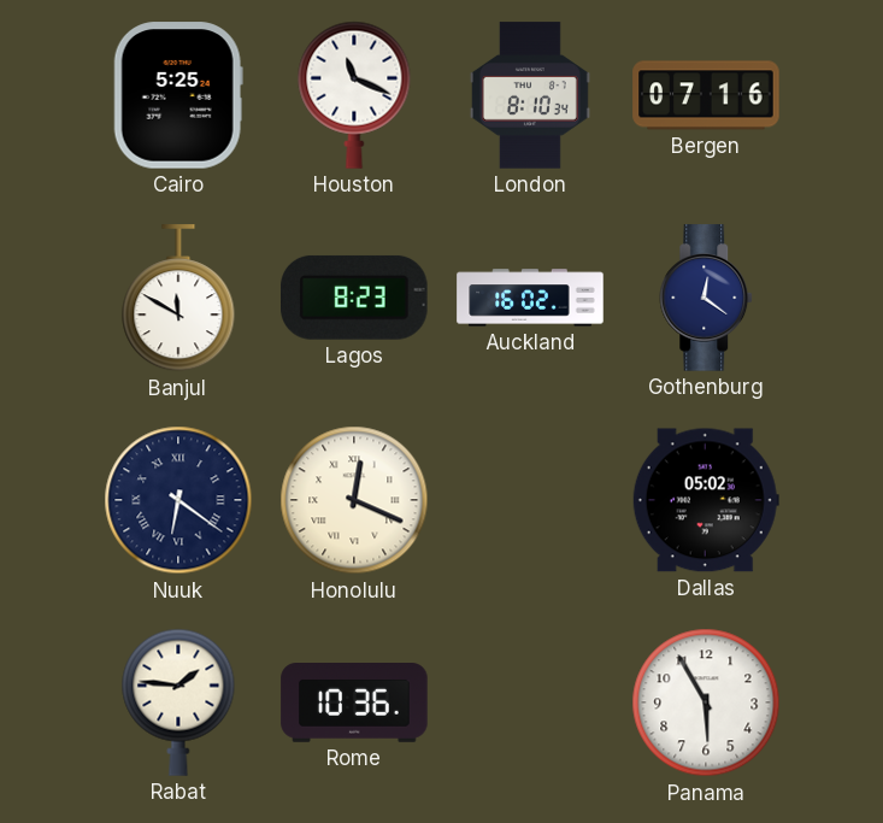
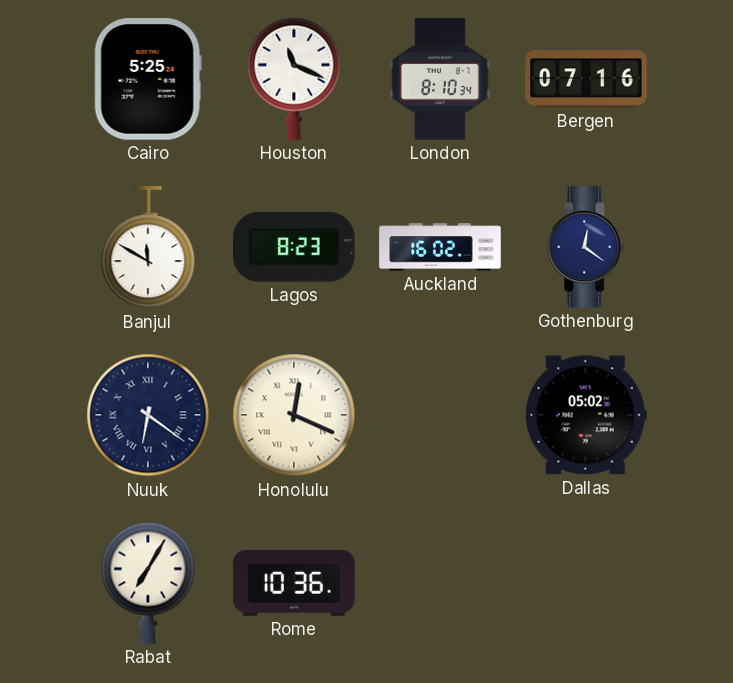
Rabat: 1:46 -> 7:05
Panama: 5:55 -> none
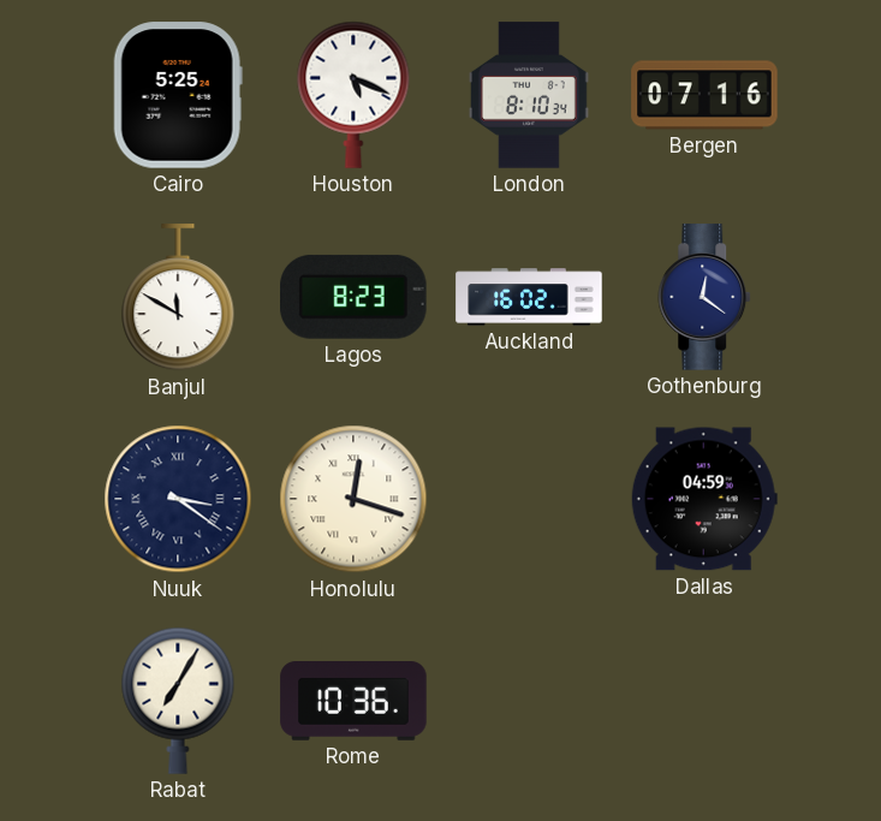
Houston: 11:19 -> 5:19
Nuuk: 6:21 -> 3:21
Honolulu: 12:19 -> 12:18
Dallas: 05:02 -> 04:59
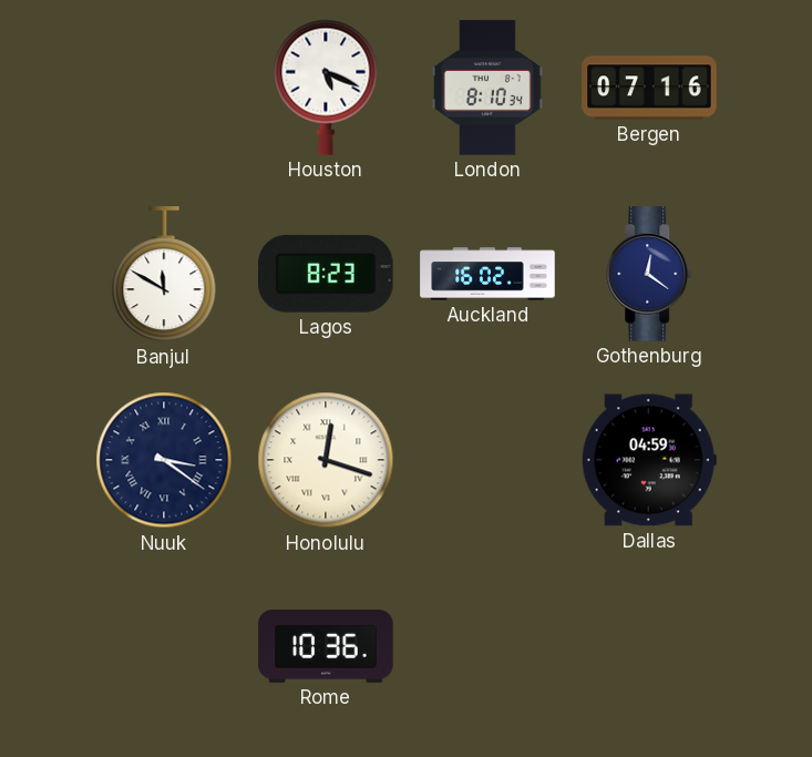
Cairo: 5:25 -> none
Rabat: 7:05 -> none
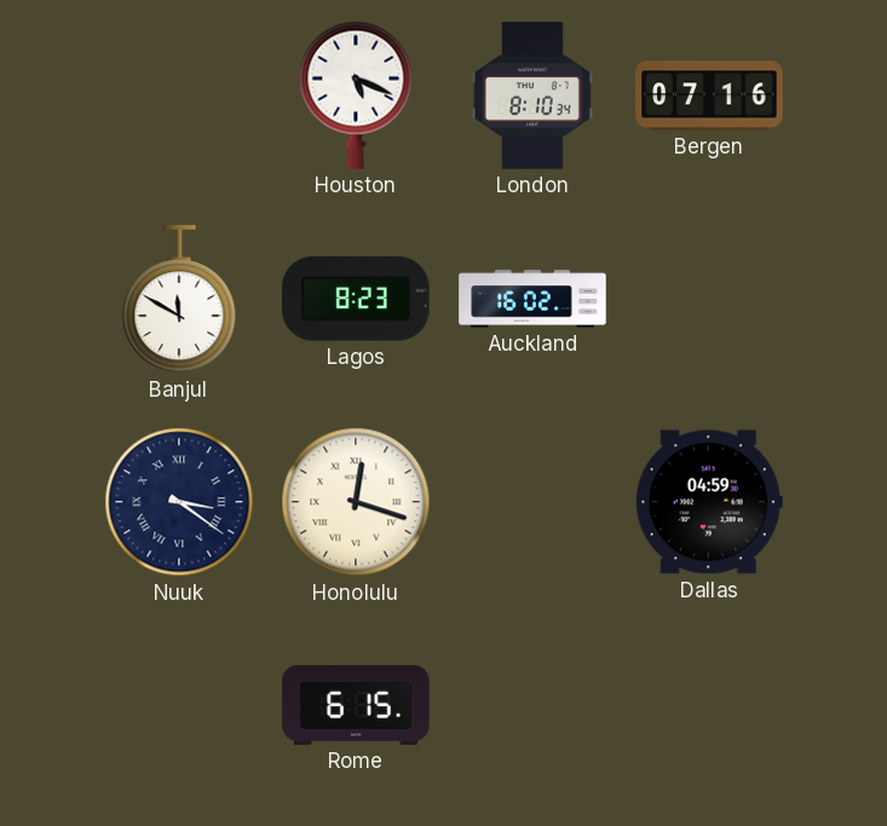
Gothenburg: 12:21 -> none
Rome: 10:36 -> 6:15
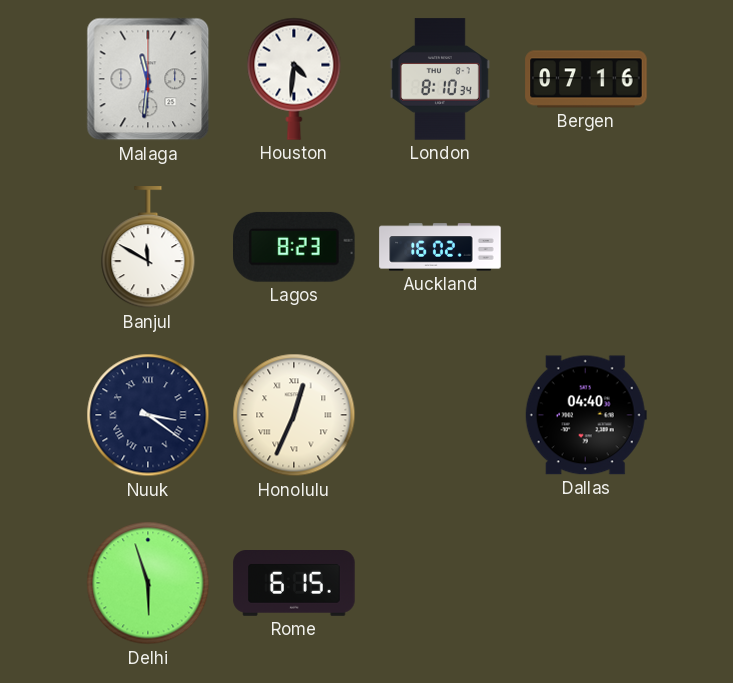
Malaga: none -> 11:31
Houston: 5:19 -> 4:31
Honolulu: 12:18 -> 12:34
Dallas: 04:59 -> 04:40
Delhi: none -> 5:57
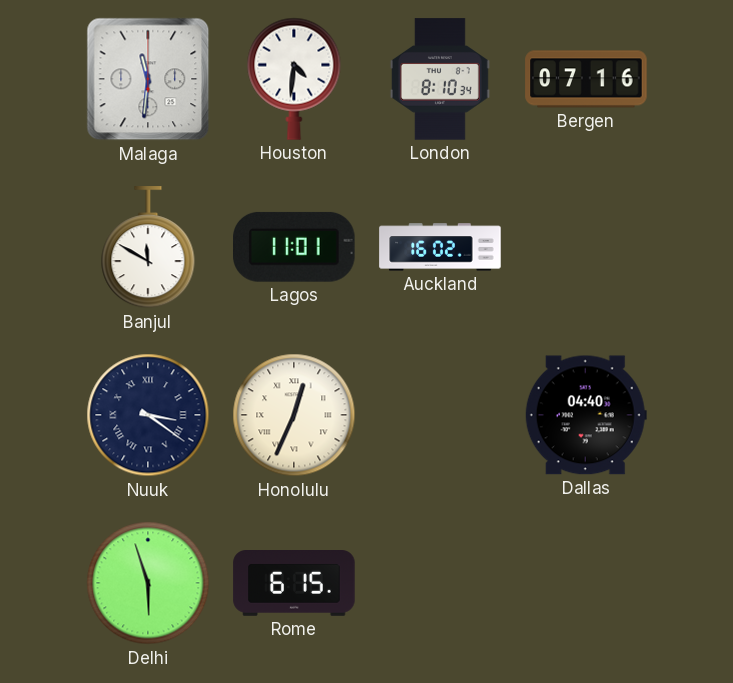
Lagos: 8:23 -> 11:01
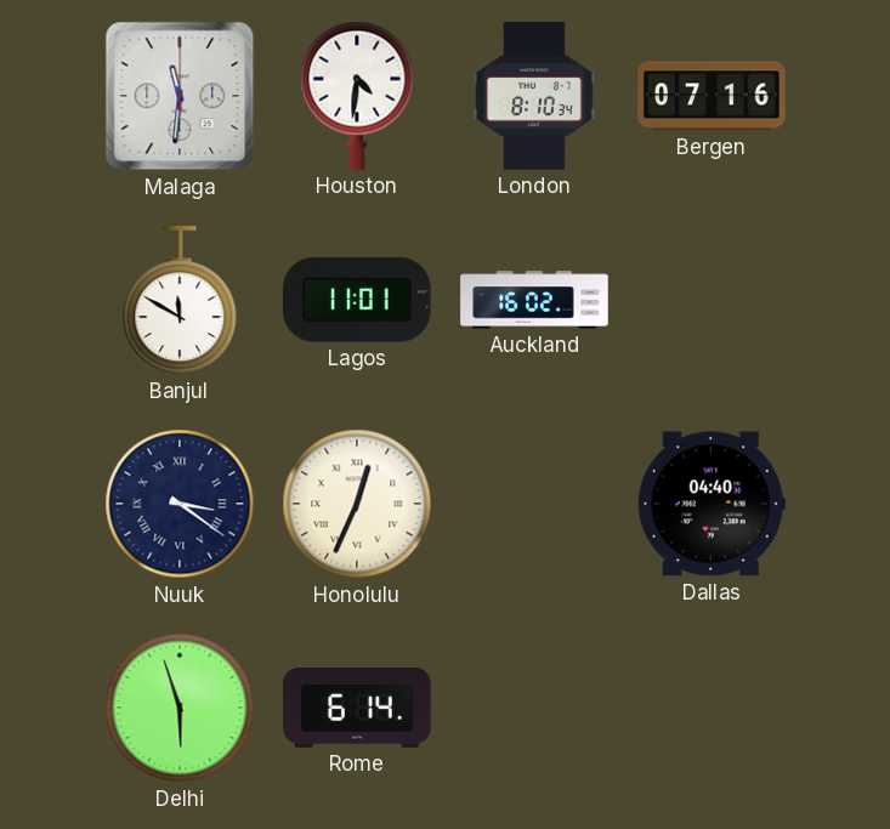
Rome: 6:15 -> 6:14
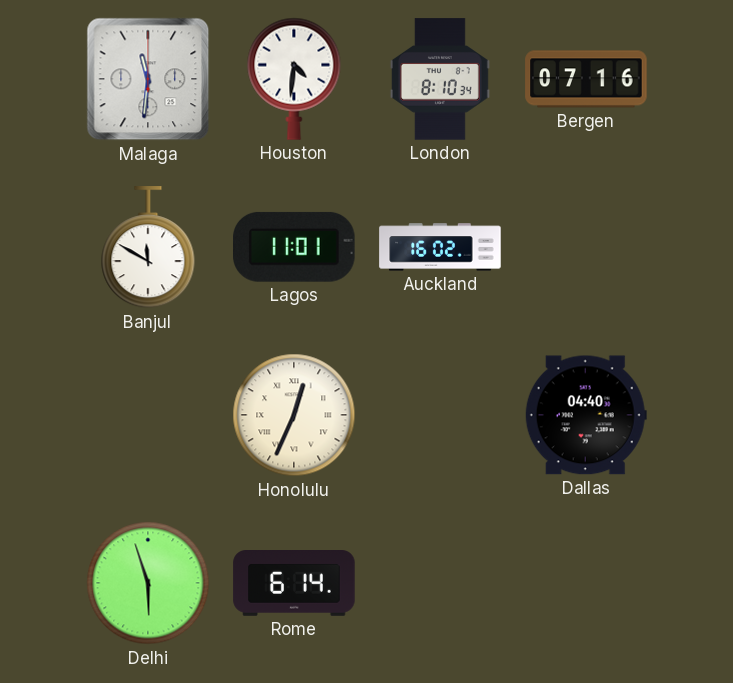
Nuuk: 3:21 -> none
